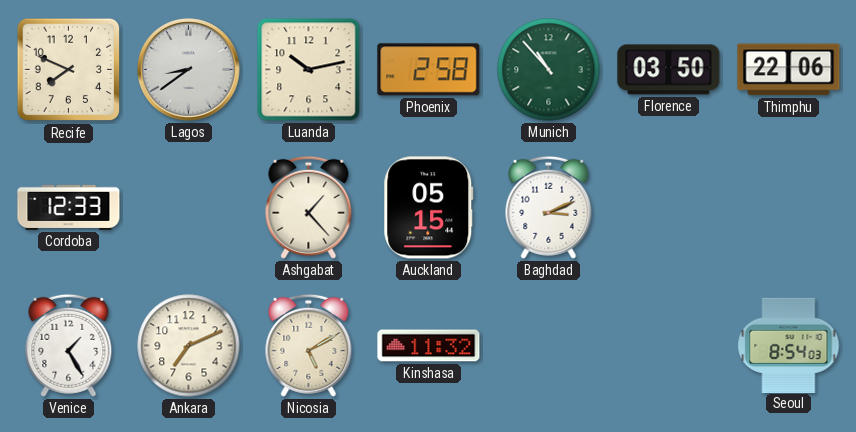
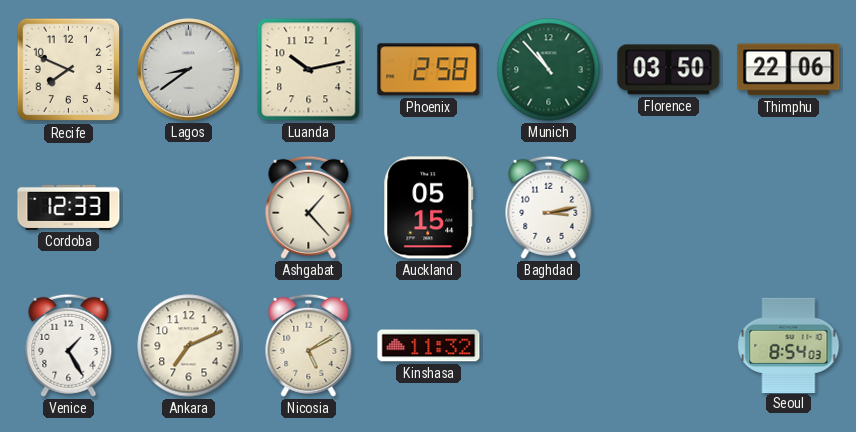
Baghdad: 3:11 -> 3:13
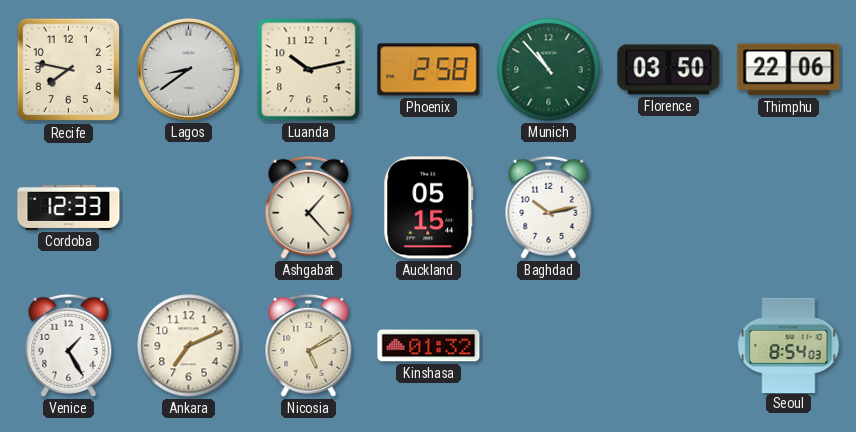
Recife: 7:49 -> 7:47
Baghdad: 3:13 -> 10:13
Kinshasa: 11:32 -> 01:32
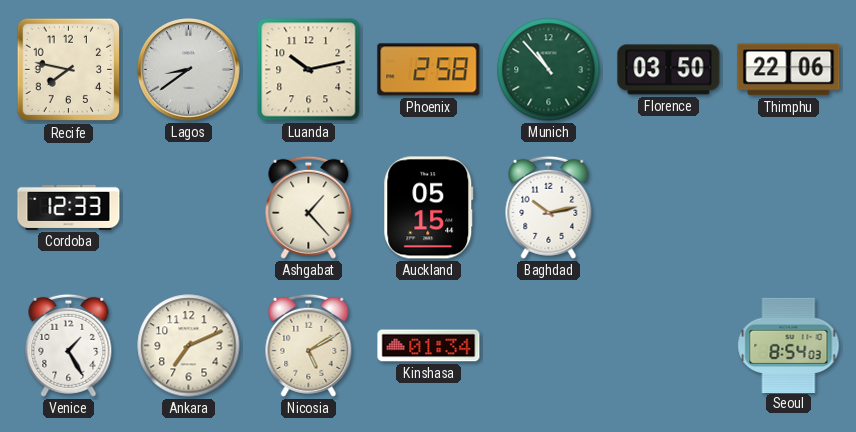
Kinshasa: 01:32 -> 01:34
